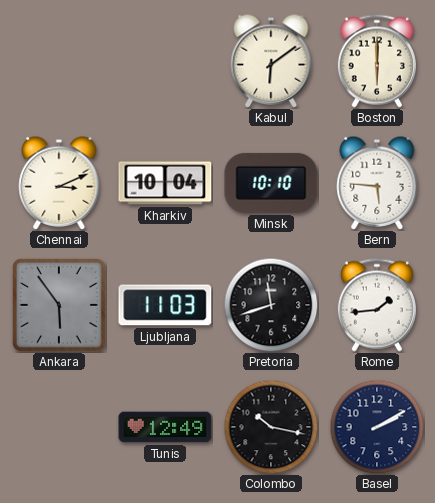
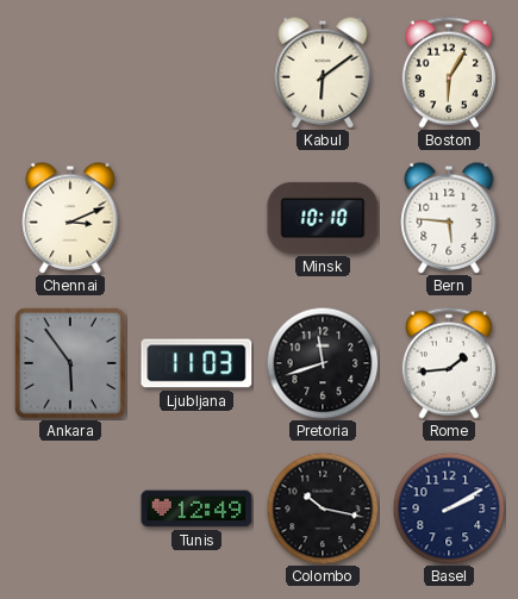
Boston: 6:00 -> 6:05
Kharkiv: 10:04 -> none
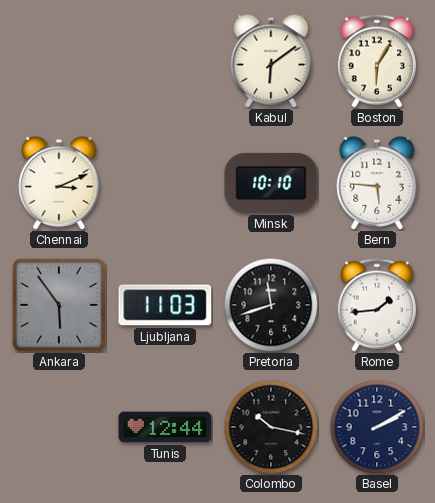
Tunis: 12:49 -> 12:44
